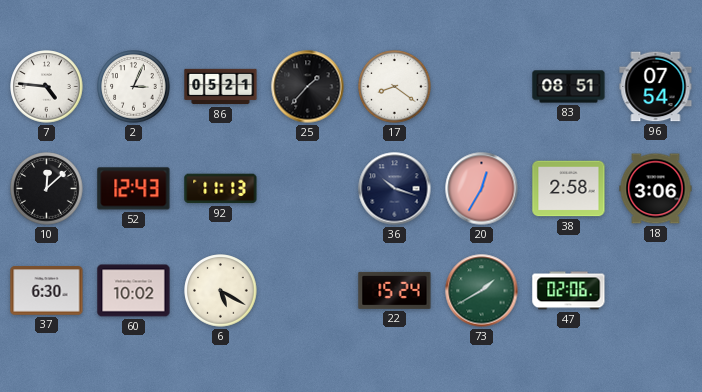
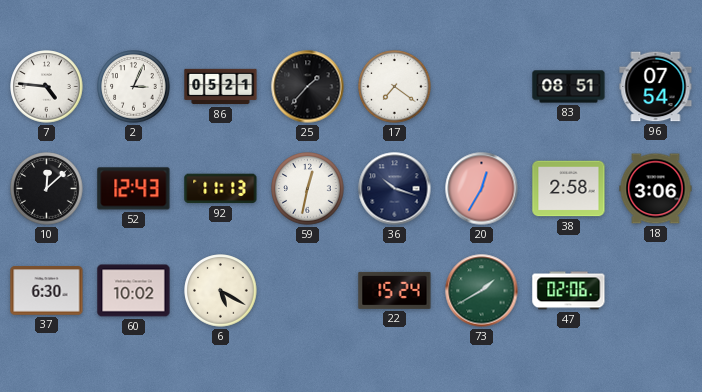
17: 8:21 -> 7:21
59: none -> 12:32
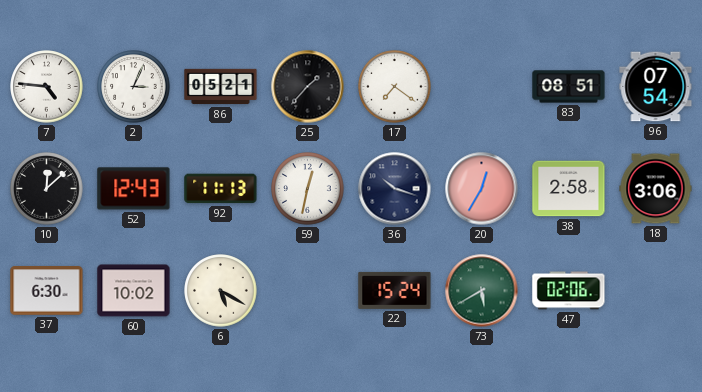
73: 1:40 -> 5:40
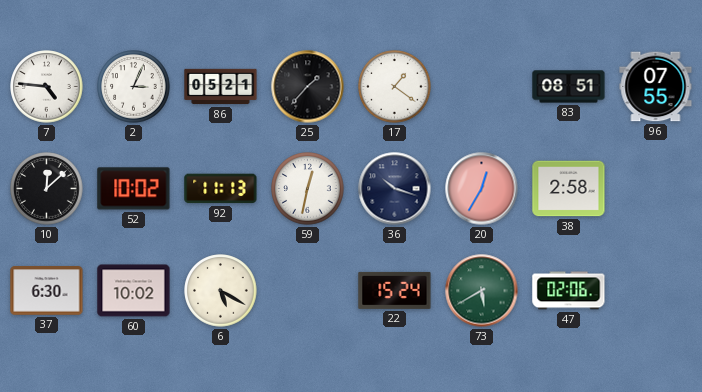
17: 7:21 -> 1:21
96: 07:54 -> 07:55
52: 12:43 -> 10:02
18: 3:06 -> none
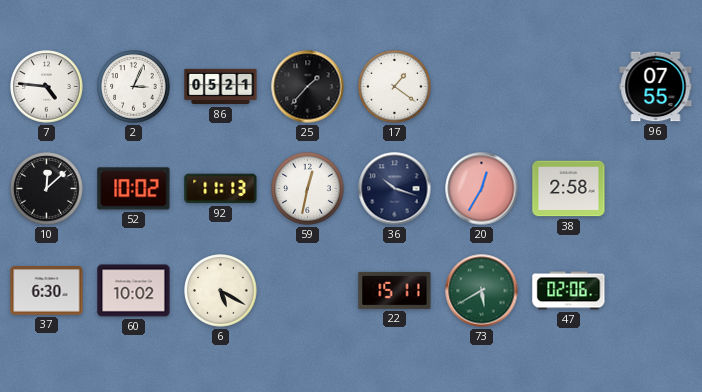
83: 08:51 -> none
22: 15:24 -> 15:11
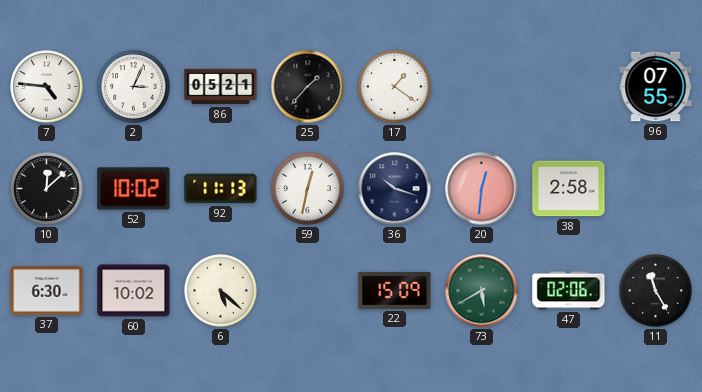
20: 12:35 -> 12:31
6: 5:20 -> 5:22
22: 15:11 -> 15:09
11: none -> 11:25
